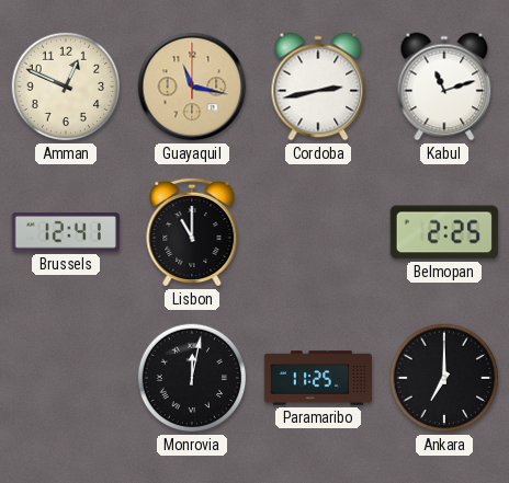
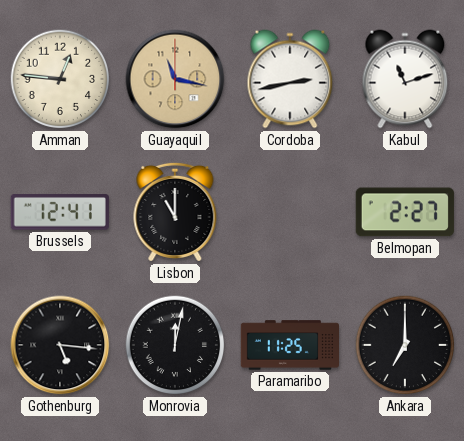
Amman: 12:49 -> 12:46
Belmopan: 2:25 -> 2:27
Gothenburg: none -> 5:16
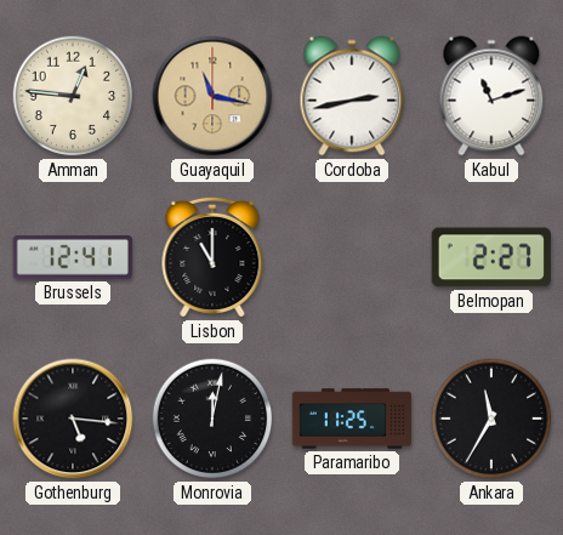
Ankara: 7:00 -> 11:35
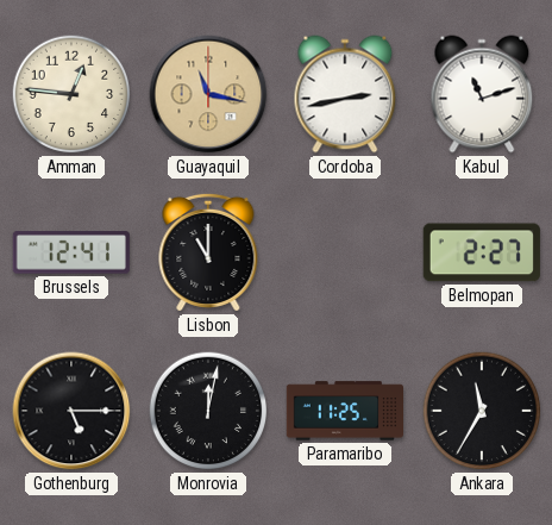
Gothenburg: 5:16 -> 5:15
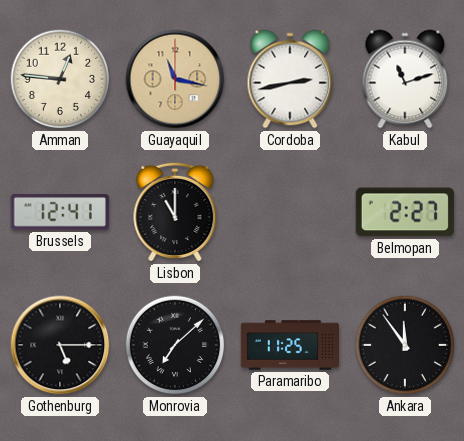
Monrovia: 12:02 -> 7:08
Ankara: 11:35 -> 11:54
